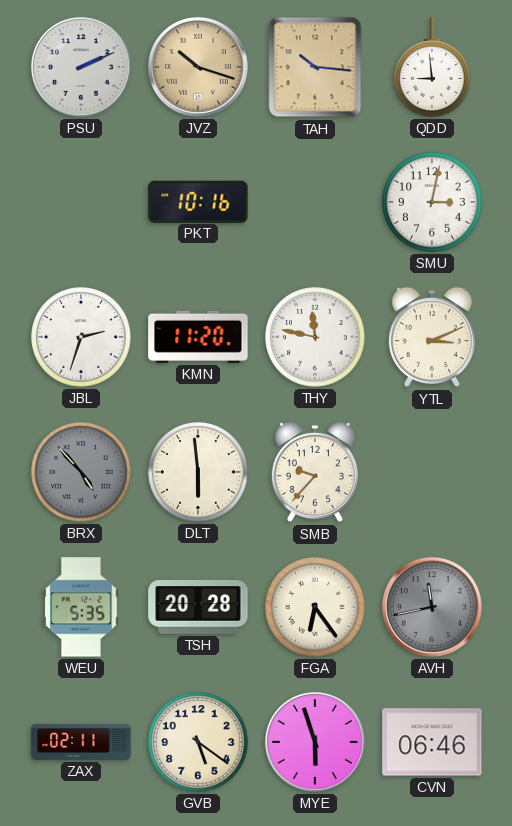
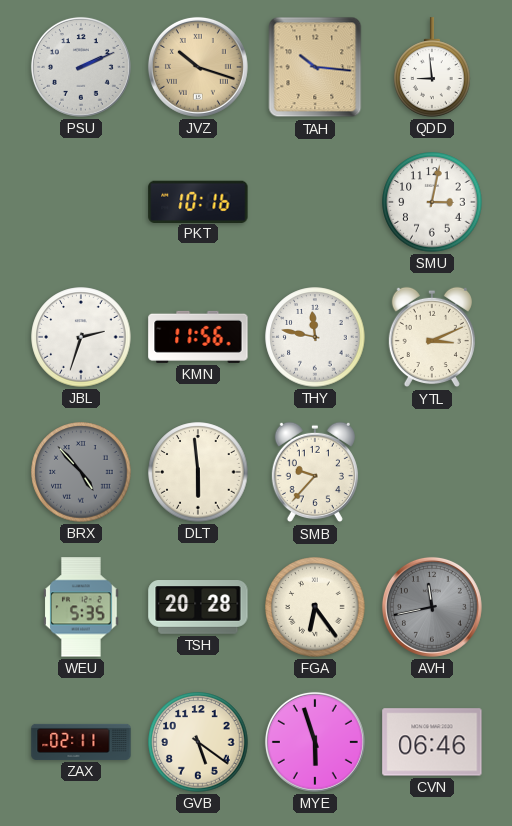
KMN: 11:20 -> 11:56
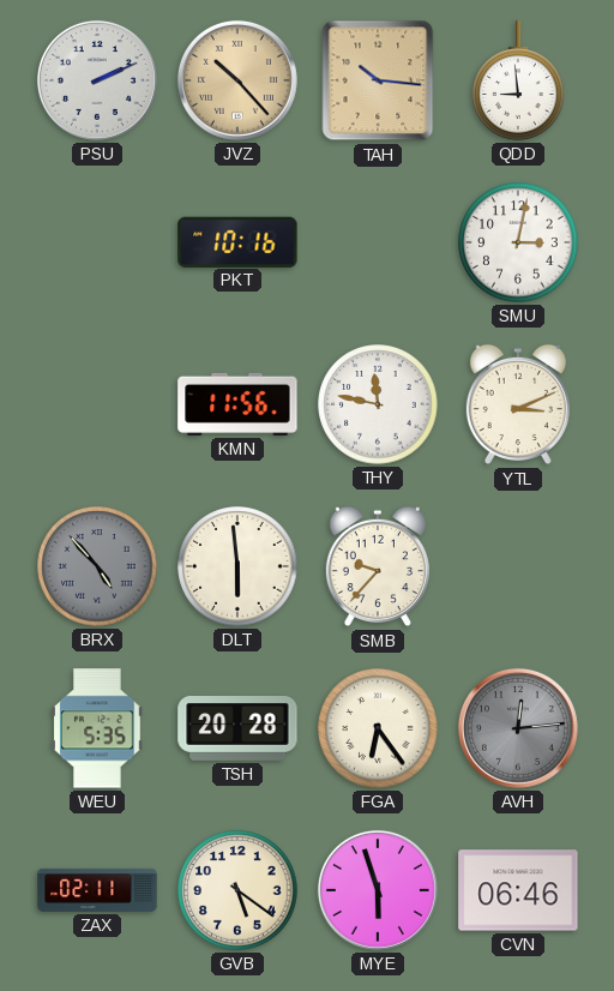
JVZ: 10:18 -> 10:23
JBL: 2:33 -> none
AVH: 11:43 -> 12:14
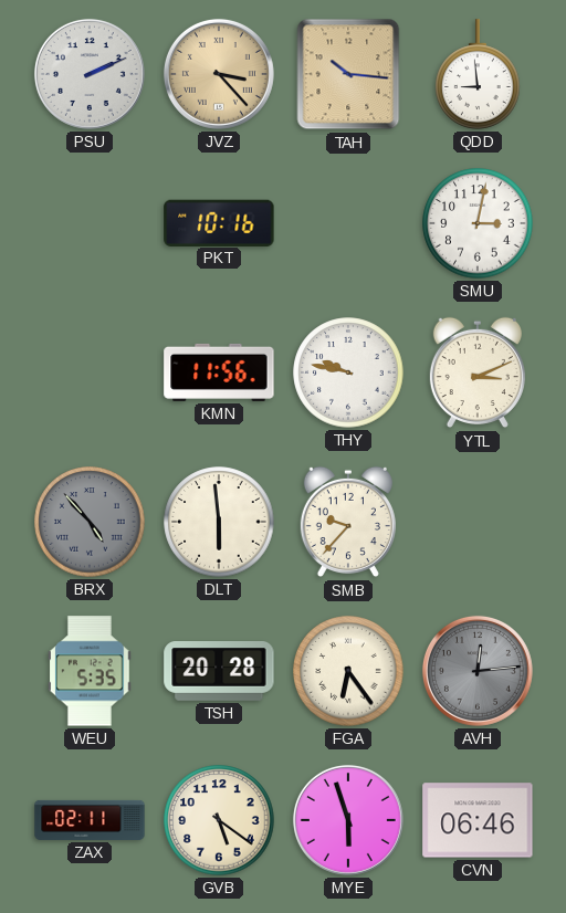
JVZ: 10:23 -> 3:23
THY: 11:47 -> 9:47
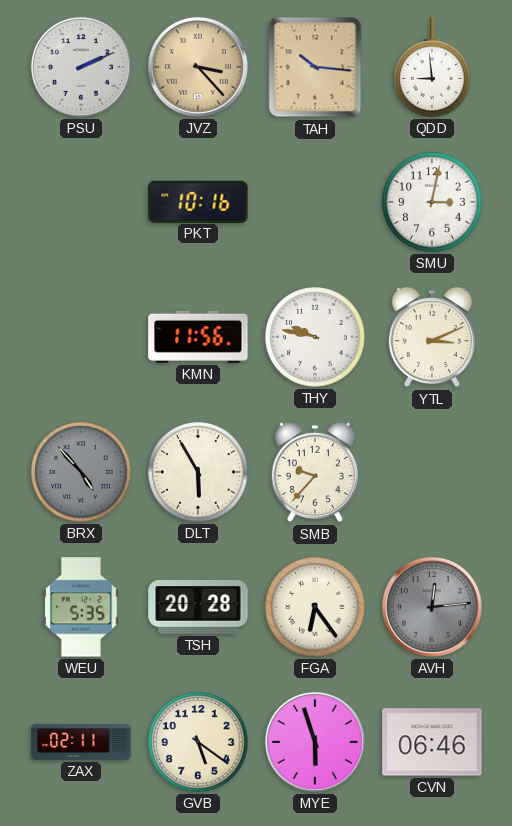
DLT: 5:59 -> 5:55
